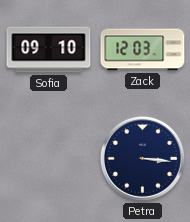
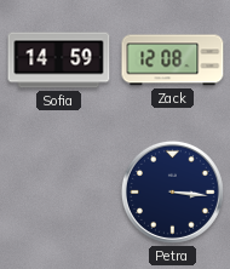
Sofia: 09:10 -> 14:59
Zack: 12:03 -> 12:08
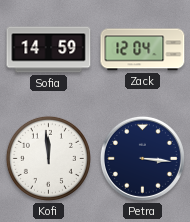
Zack: 12:08 -> 12:04
Kofi: none -> 11:59
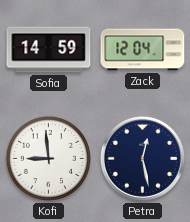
Kofi: 11:59 -> 8:59
Petra: 3:16 -> 12:28
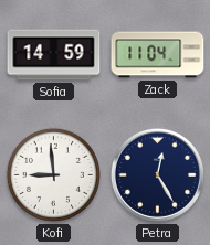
Zack: 12:04 -> 11:04
Petra: 12:28 -> 12:25
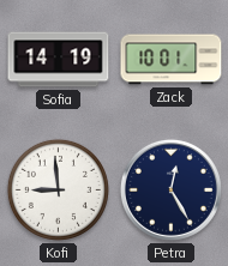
Sofia: 14:59 -> 14:19
Zack: 11:04 -> 10:01
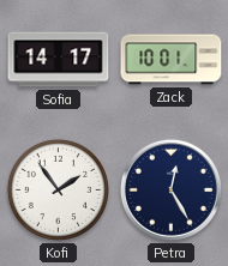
Sofia: 14:19 -> 14:17
Kofi: 8:59 -> 1:54
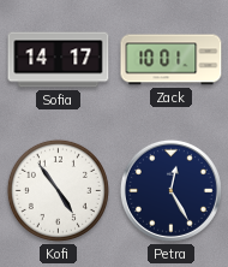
Kofi: 1:54 -> 4:54
